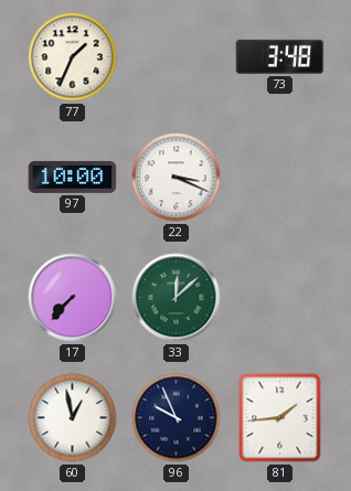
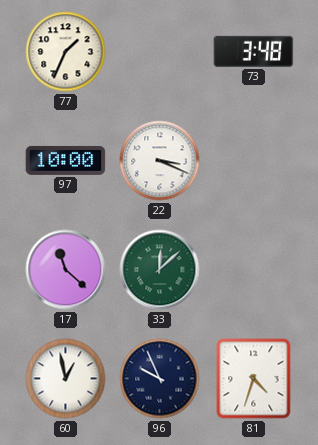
17: 7:37 -> 11:22
81: 1:44 -> 4:33
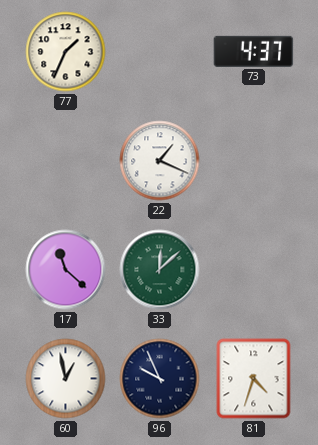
73: 3:48 -> 4:37
97: 10:00 -> none
22: 3:19 -> 1:19
